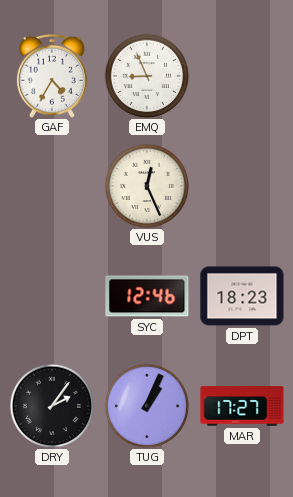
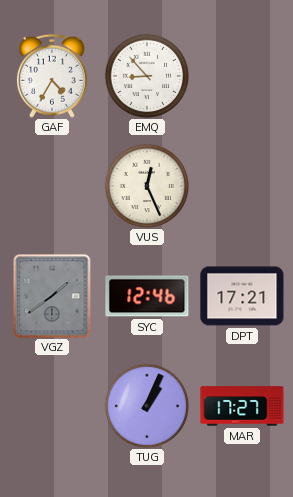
EMQ: 8:56 -> 8:53
VGZ: none -> 1:39
DPT: 18:23 -> 17:21
DRY: 2:06 -> none
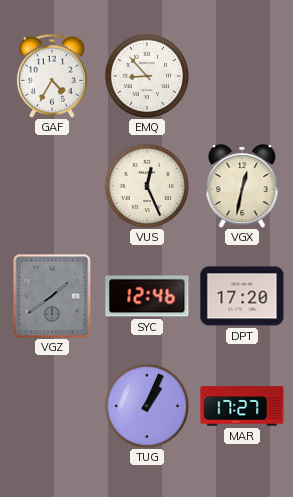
VGX: none -> 12:32
DPT: 17:21 -> 17:20
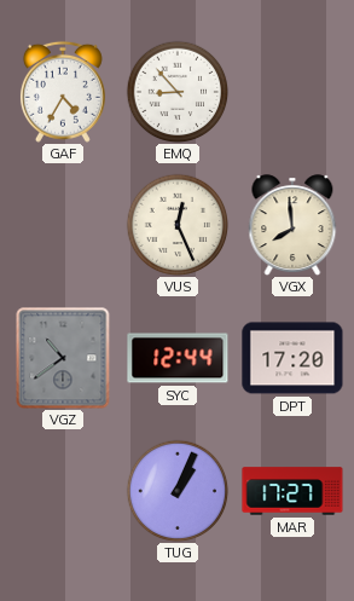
VGX: 12:32 -> 7:59
VGZ: 1:39 -> 10:39
SYC: 12:46 -> 12:44
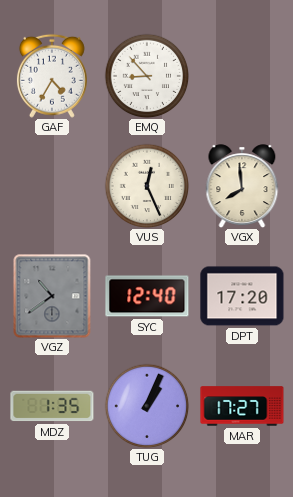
SYC: 12:44 -> 12:40
MDZ: none -> 1:35
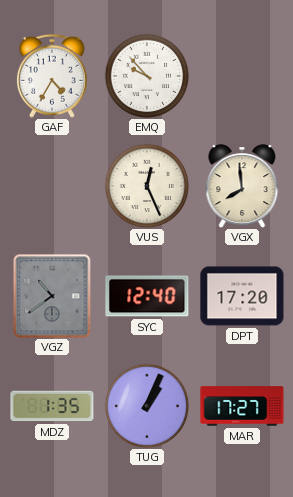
EMQ: 8:53 -> 9:53
